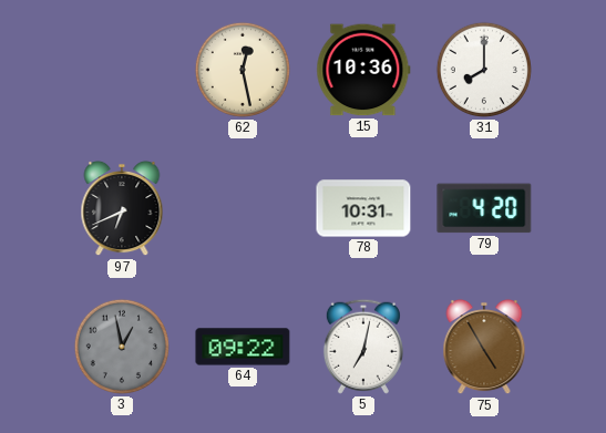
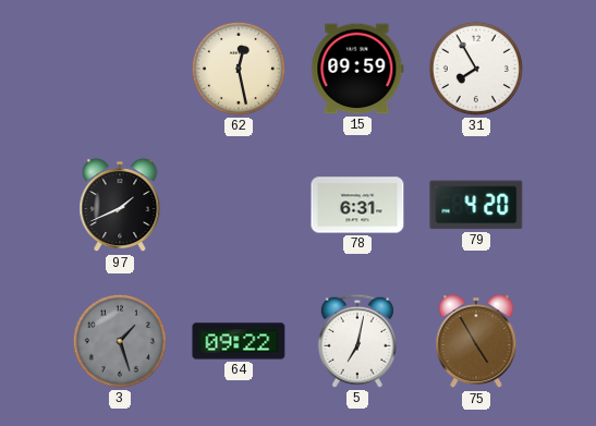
15: 10:36 -> 09:59
31: 8:00 -> 7:55
97: 6:41 -> 1:41
78: 10:31 -> 6:31
3: 12:58 -> 1:27
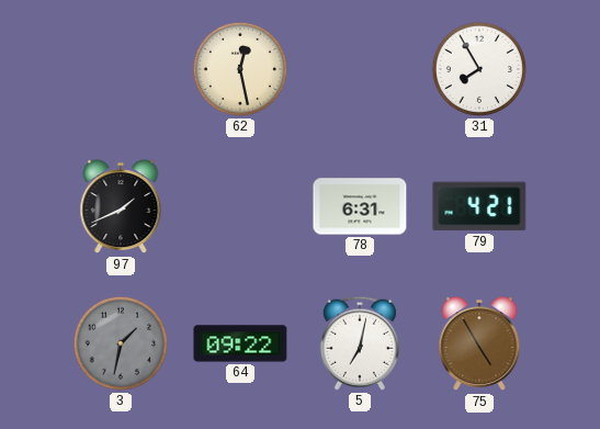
15: 09:59 -> none
79: 4:20 -> 4:21
3: 1:27 -> 1:32
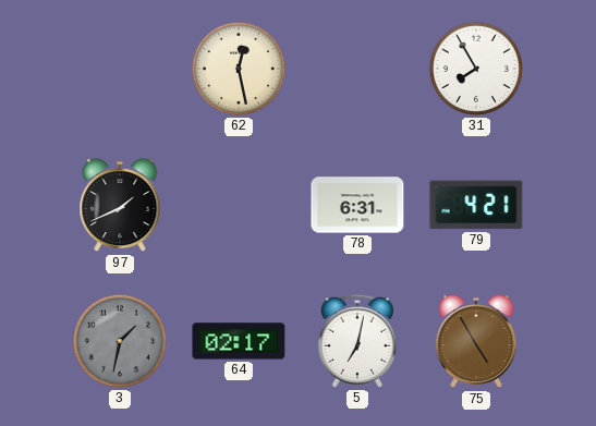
64: 09:22 -> 02:17
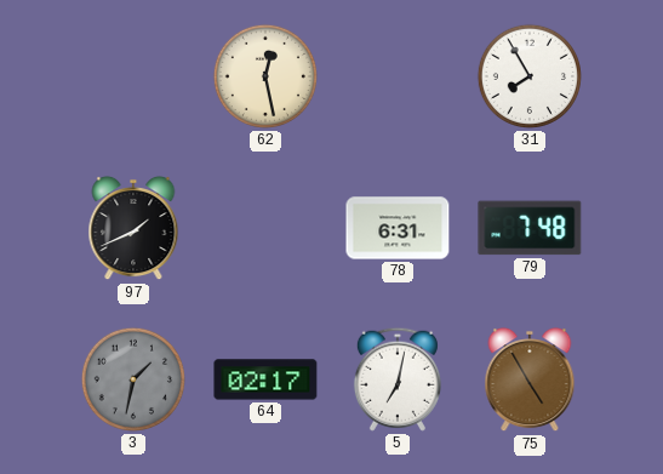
79: 4:21 -> 7:48
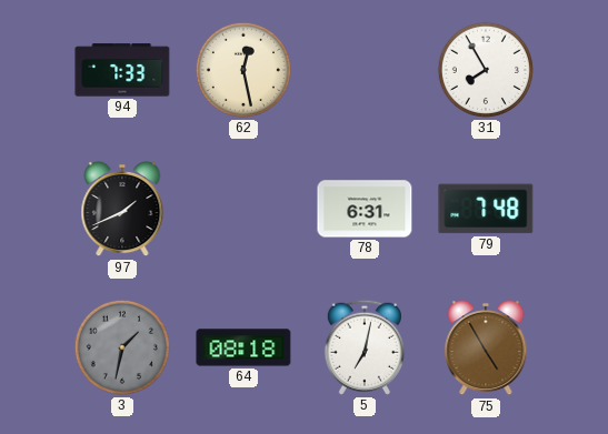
94: none -> 7:33
64: 02:17 -> 08:18
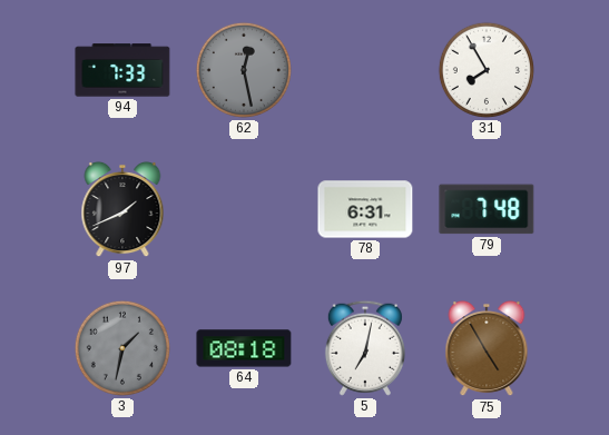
62 dial: cream -> grey
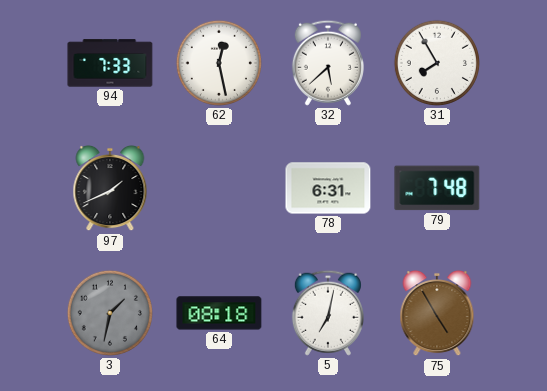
62 dial: grey -> white
32: none -> 5:38
